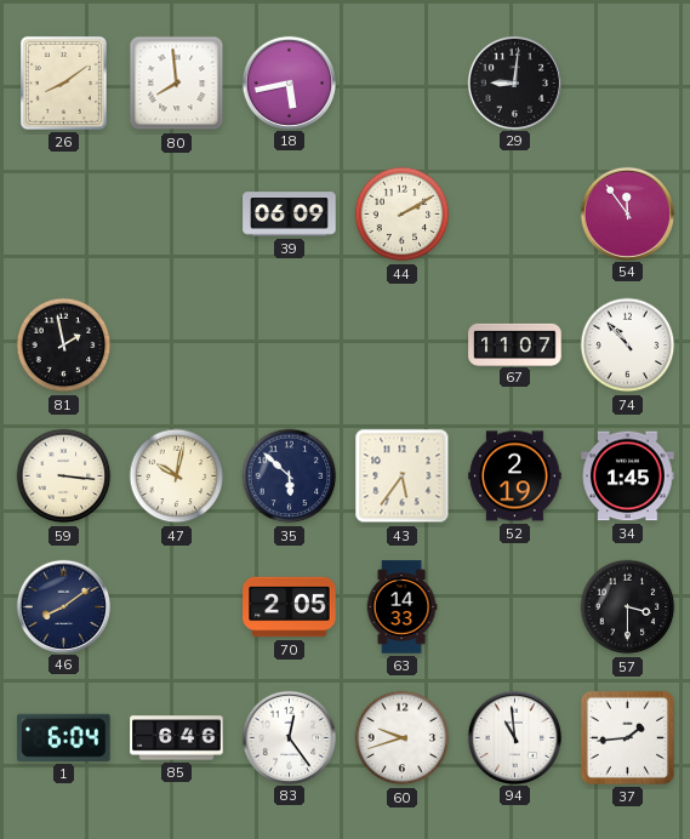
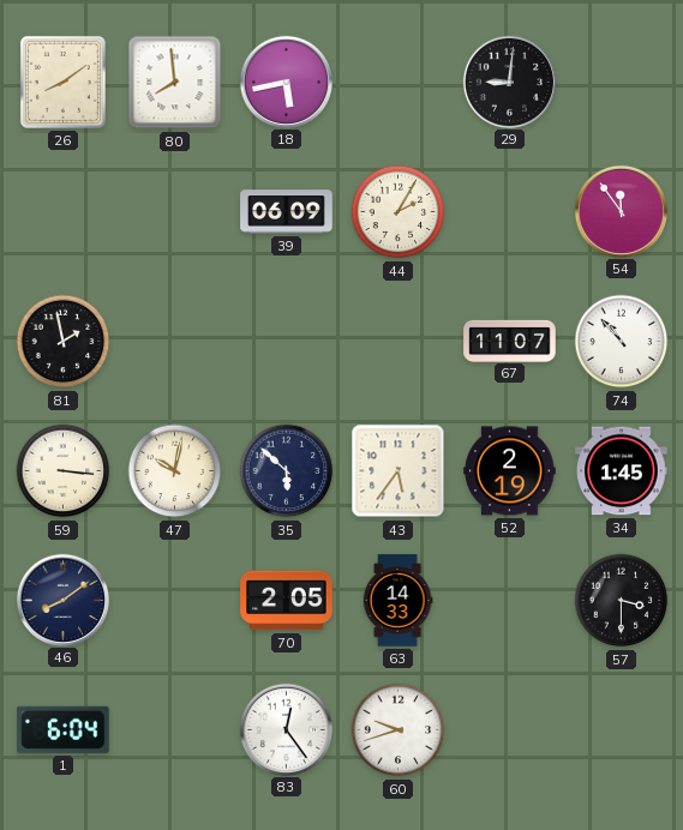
44: 2:10 -> 2:05
85: 6:46 -> none
94: 10:59 -> none
37: 1:44 -> none
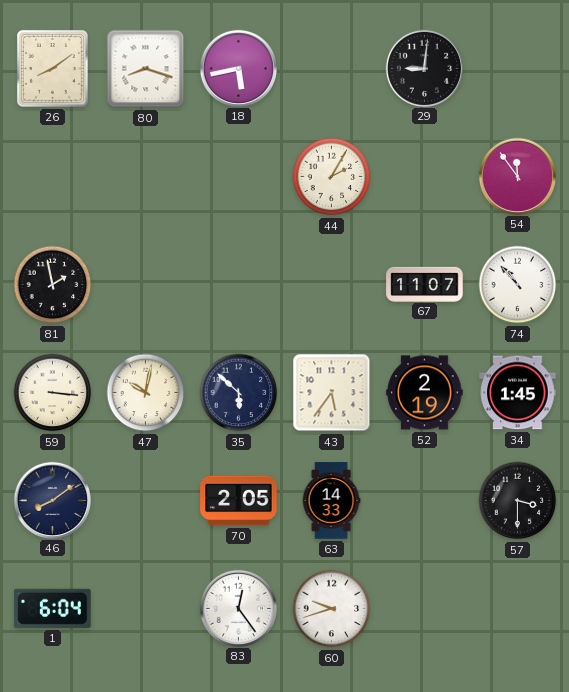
80: 7:59 -> 8:18
39: 06:09 -> none
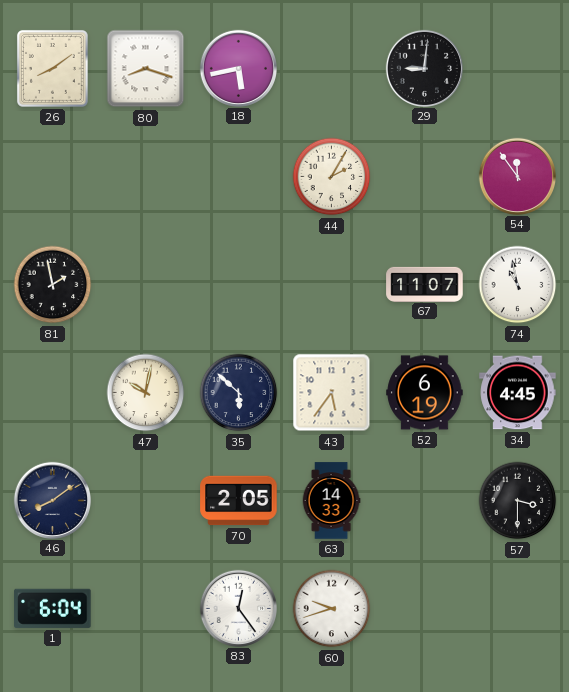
74: 10:53 -> 10:58
59: 3:16 -> none
52: 2:19 -> 6:19
34: 1:45 -> 4:45
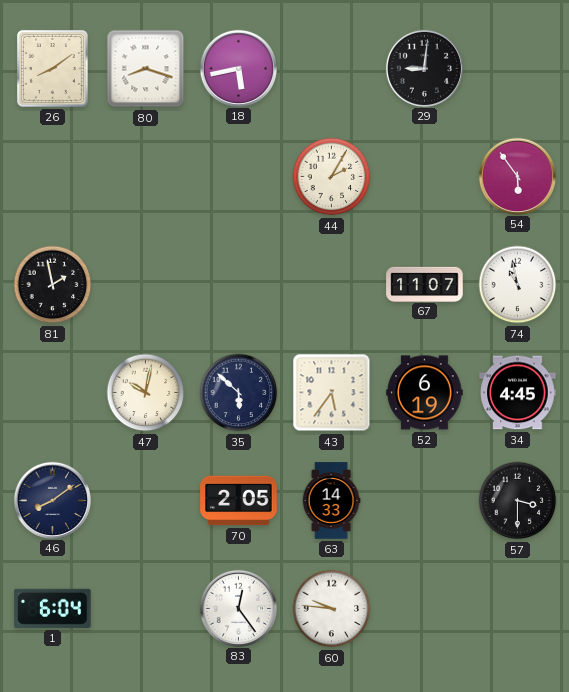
54: 11:54 -> 5:54
60: 9:42 -> 9:46
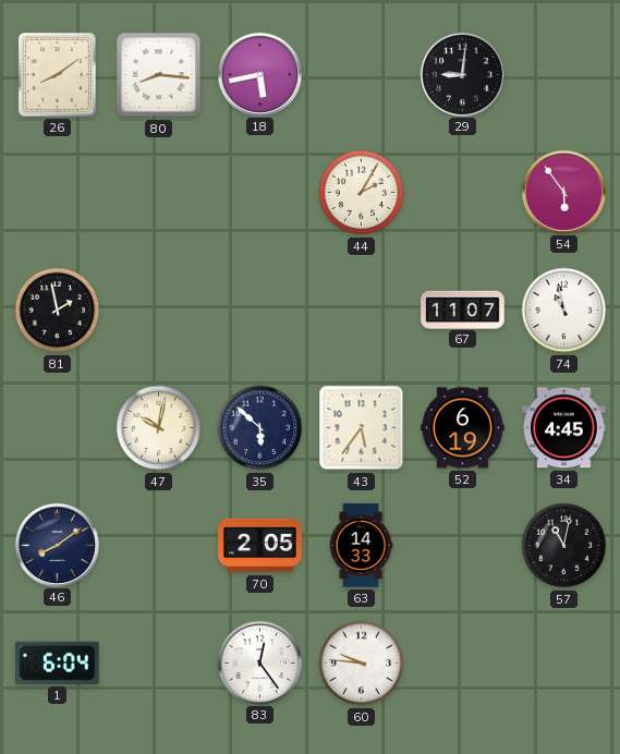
80: 8:18 -> 8:16
57: 3:30 -> 11:02
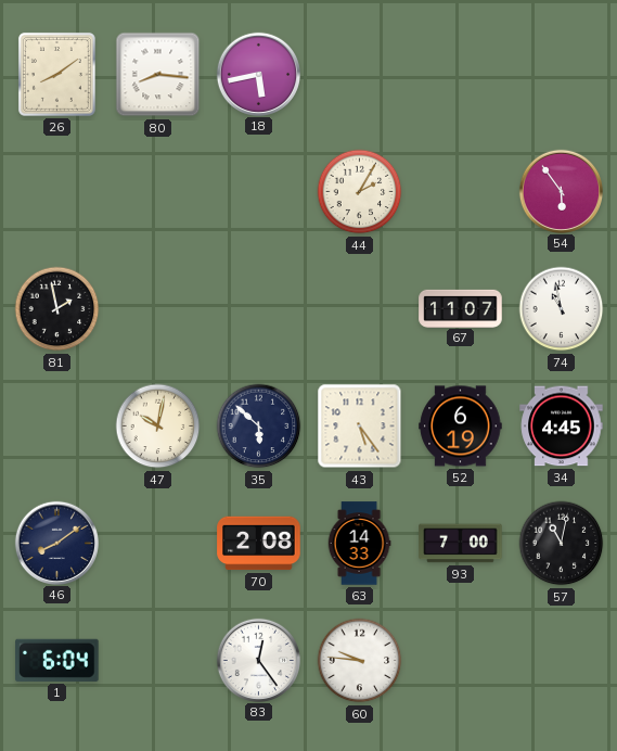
29: 9:01 -> none
43: 5:36 -> 5:24
70: 2:05 -> 2:08
93: none -> 7:00
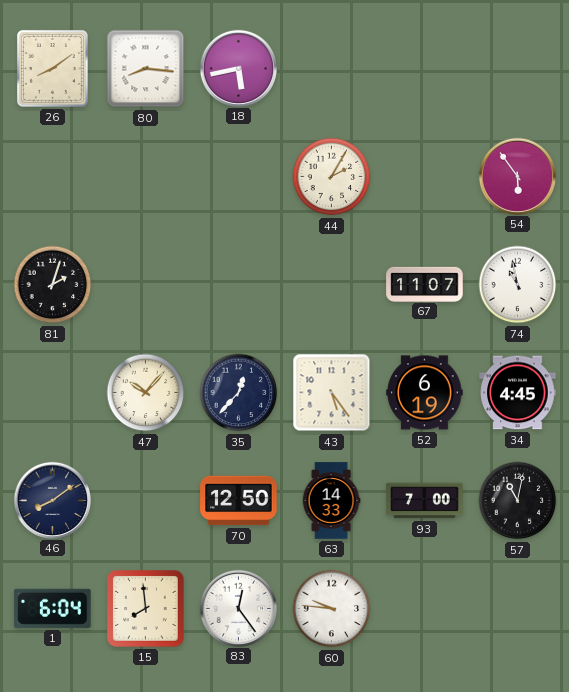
81: 1:58 -> 2:03
47: 10:02 -> 10:07
35: 5:52 -> 12:37
70: 2:08 -> 12:50
15: none -> 7:59
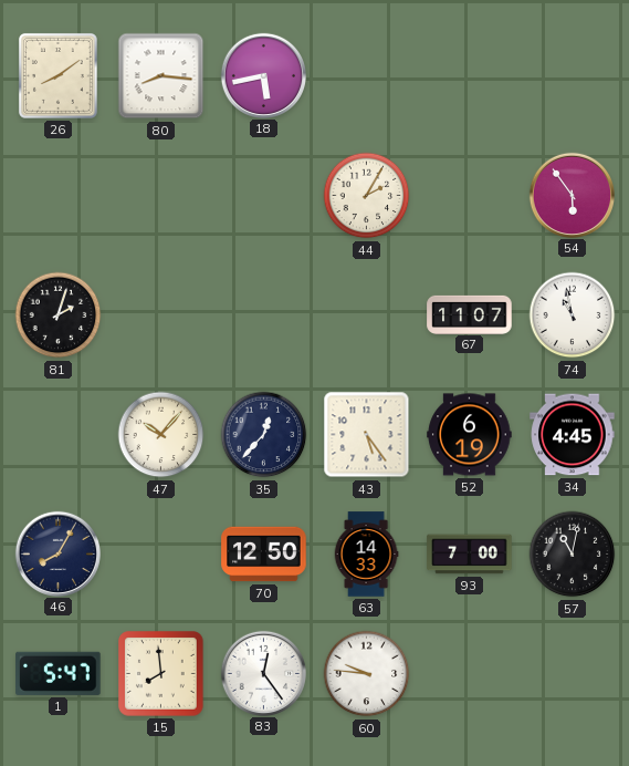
46: 8:09 -> 8:05
1: 6:04 -> 5:47
